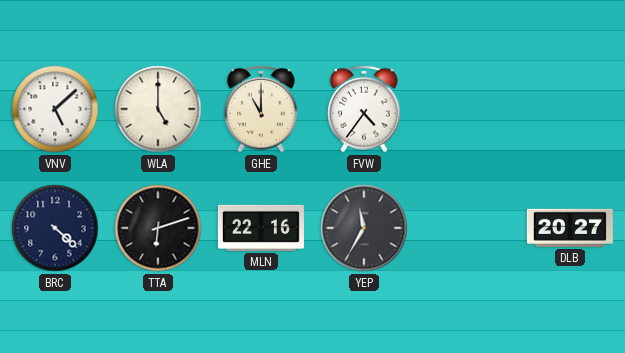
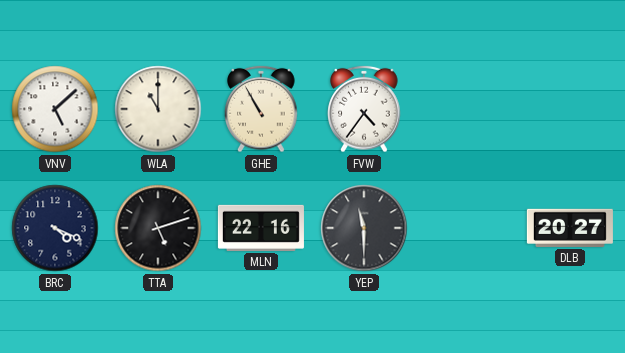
WLA: 5:00 -> 11:00
GHE: 11:00 -> 10:55
BRC: 4:22 -> 4:19
TTA: 6:12 -> 5:12
YEP: 11:35 -> 11:30
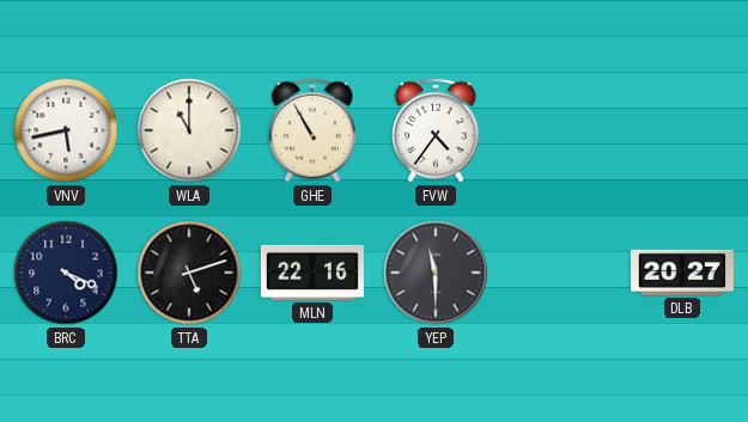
VNV: 5:08 -> 5:43
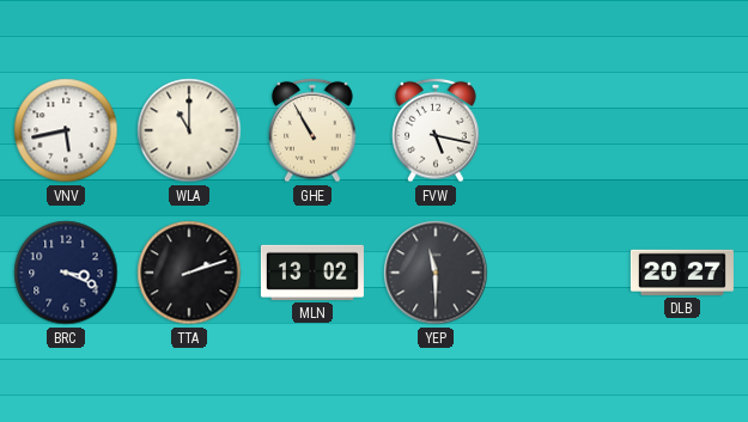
FVW: 4:36 -> 5:17
BRC: 4:19 -> 3:19
TTA: 5:12 -> 2:12
MLN: 22:16 -> 13:02
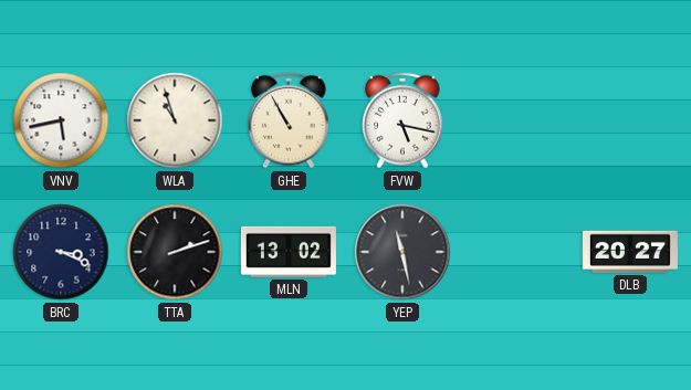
WLA: 11:00 -> 10:57
YEP: 11:30 -> 11:28
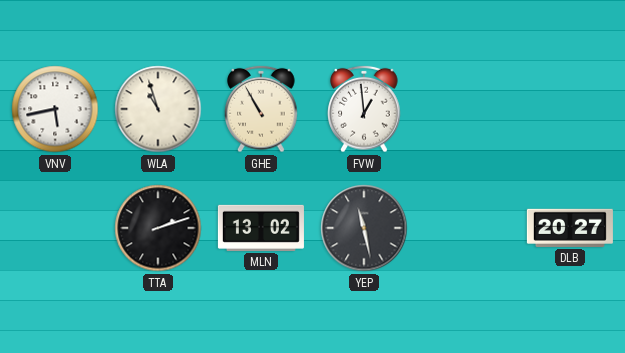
FVW: 5:17 -> 12:59
BRC: 3:19 -> none
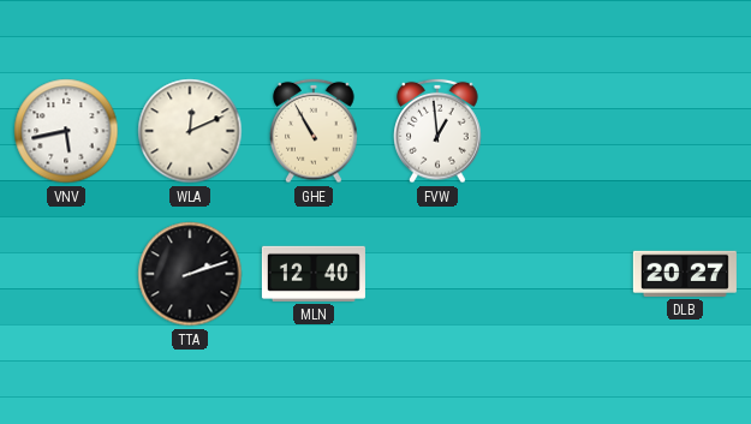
WLA: 10:57 -> 12:11
MLN: 13:02 -> 12:40
YEP: 11:28 -> none
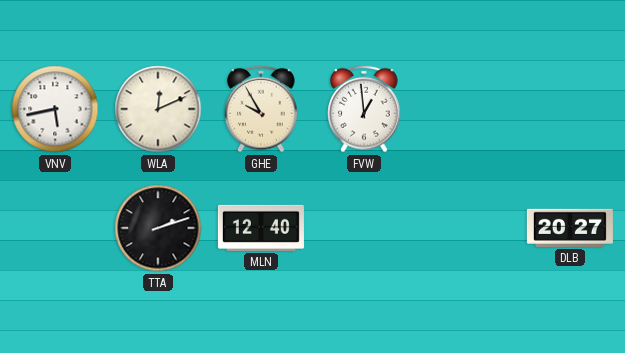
GHE: 10:55 -> 9:55
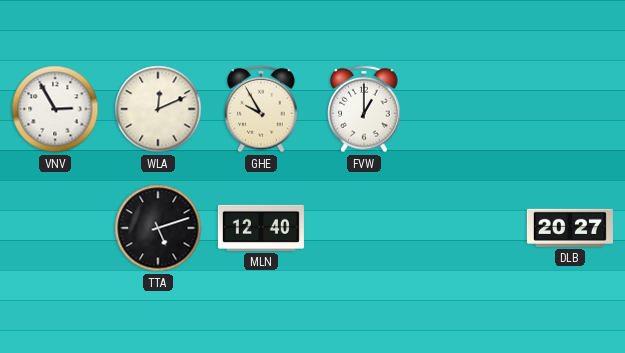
VNV: 5:43 -> 2:55
FVW: 12:59 -> 1:00
TTA: 2:12 -> 5:12
